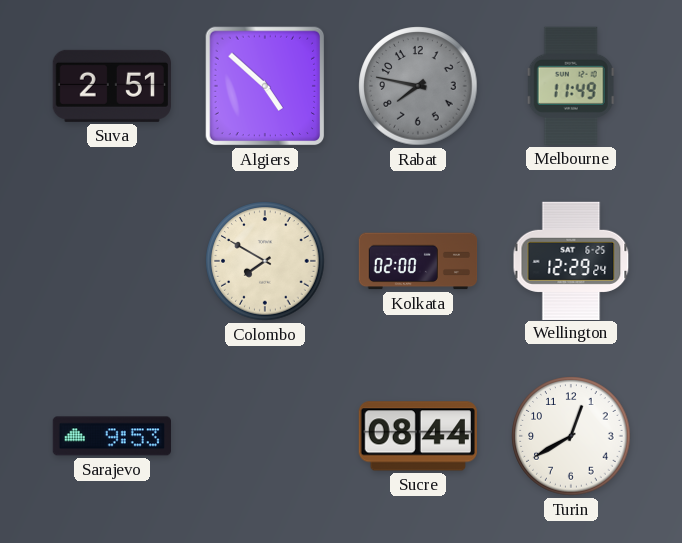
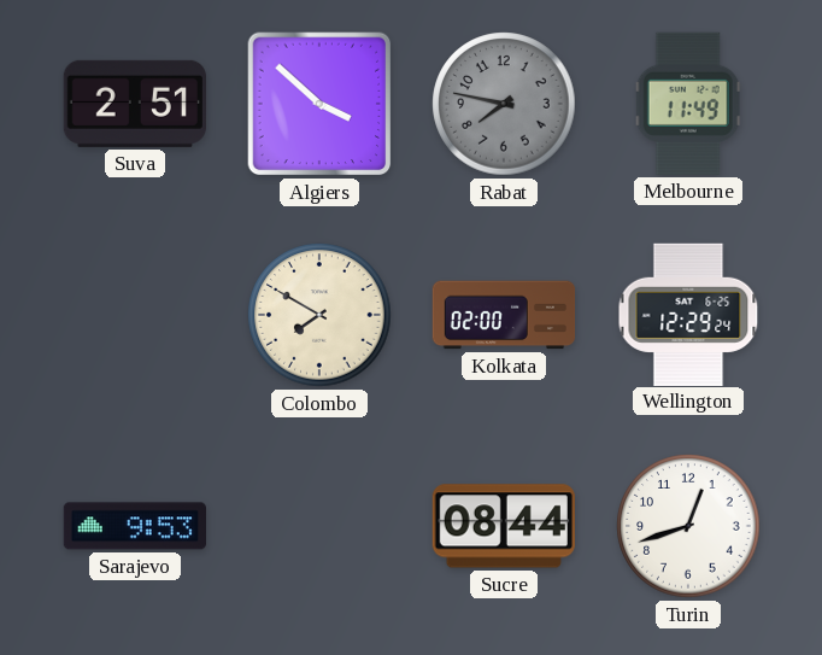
Algiers: 4:52 -> 3:52
Turin: 12:40 -> 12:42
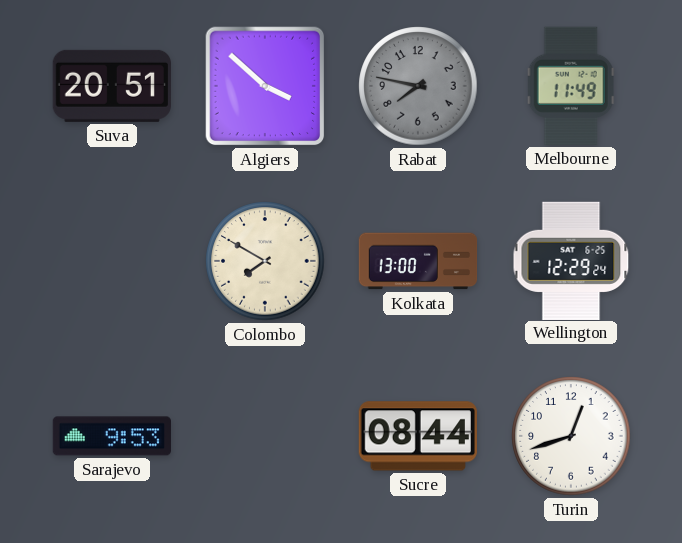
Suva: 2:51 -> 20:51
Kolkata: 02:00 -> 13:00
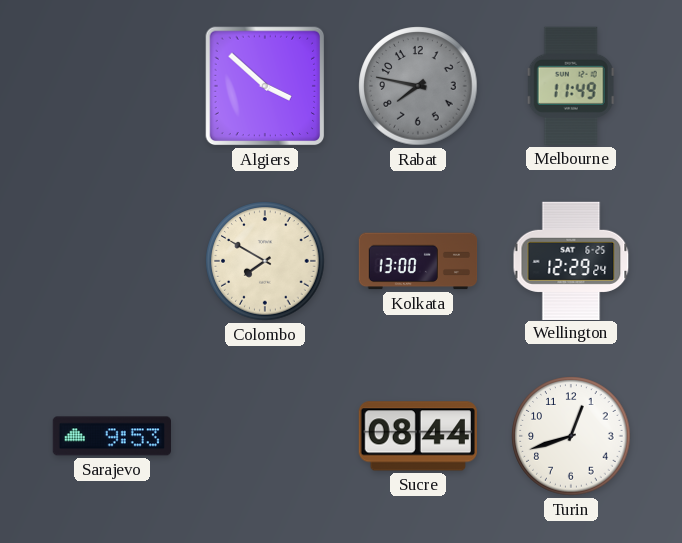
Suva: 20:51 -> none
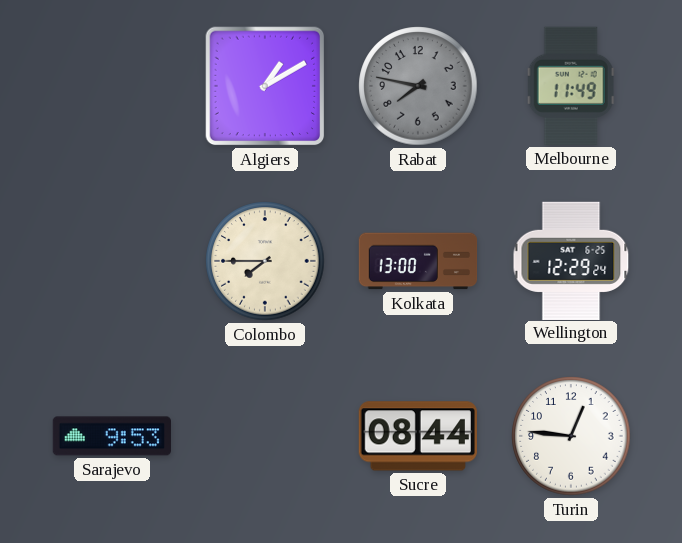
Algiers: 3:52 -> 1:10
Colombo: 7:50 -> 7:45
Turin: 12:42 -> 12:46
